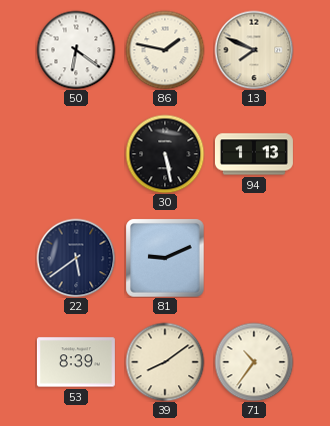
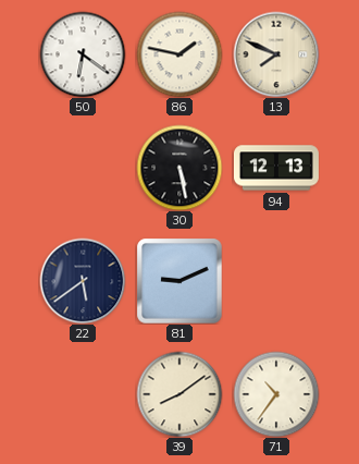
94: 1:13 -> 12:13
53: 8:39 -> none
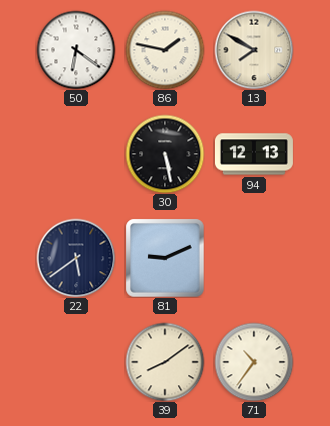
13: 7:49 -> 7:50
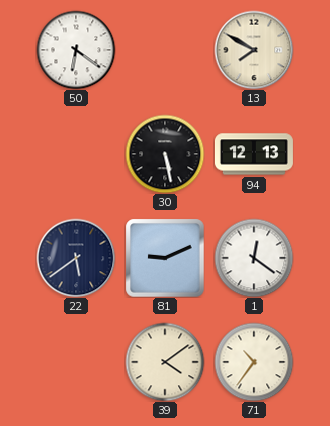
86: 1:47 -> none
1: none -> 12:21
39: 8:09 -> 4:09
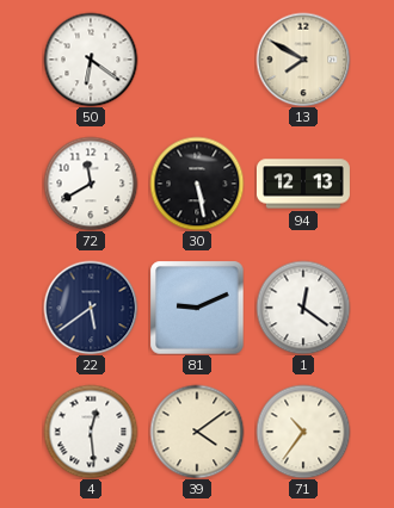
72: none -> 11:40
4: none -> 12:29
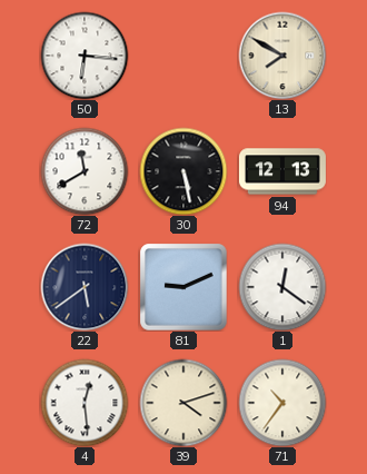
50: 6:21 -> 6:16
39: 4:09 -> 4:12
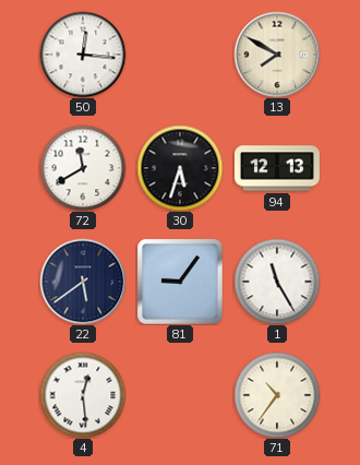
50: 6:16 -> 12:16
30: 5:28 -> 5:33
81: 9:11 -> 9:06
1: 12:21 -> 11:25
39: 4:12 -> none
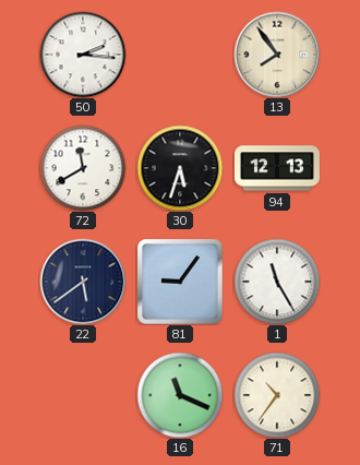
50: 12:16 -> 2:16
13: 7:50 -> 7:54
4: 12:29 -> none
16: none -> 11:19
